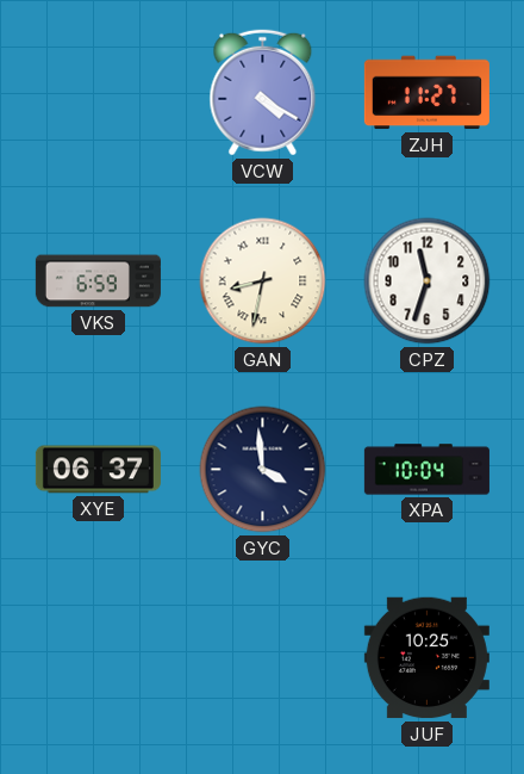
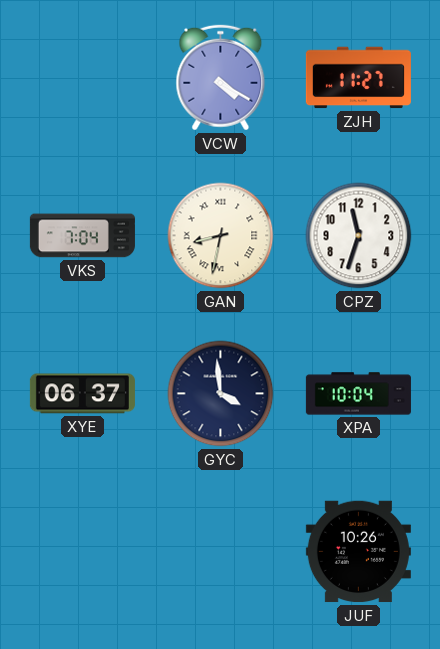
VKS: 6:59 -> 7:04
JUF: 10:25 -> 10:26
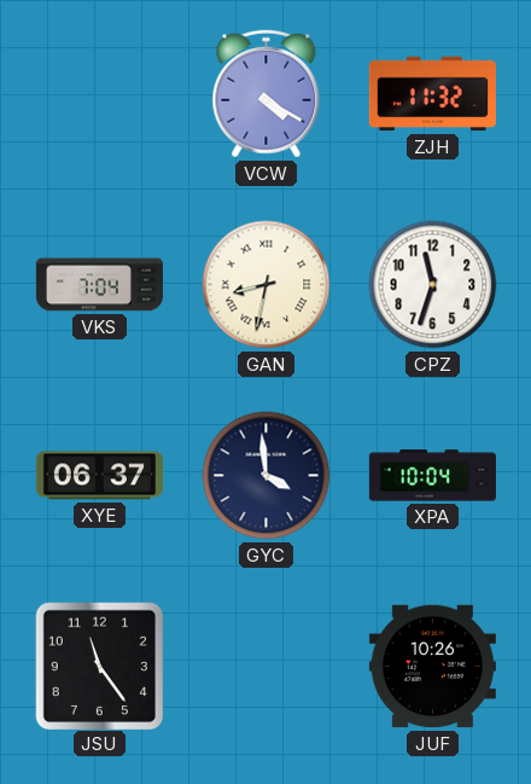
ZJH: 11:27 -> 11:32
JSU: none -> 11:24
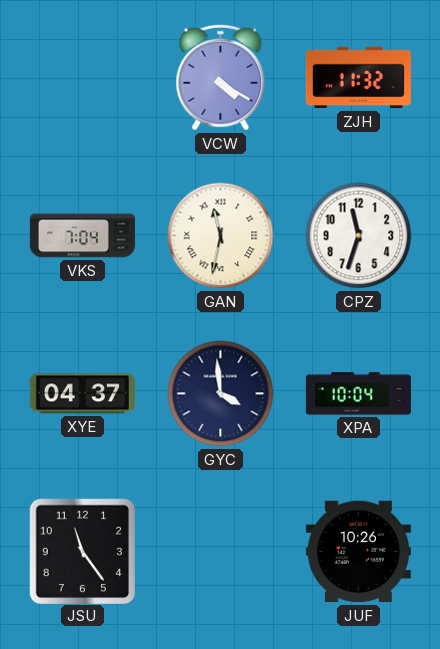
GAN: 8:32 -> 11:32
XYE: 06:37 -> 04:37
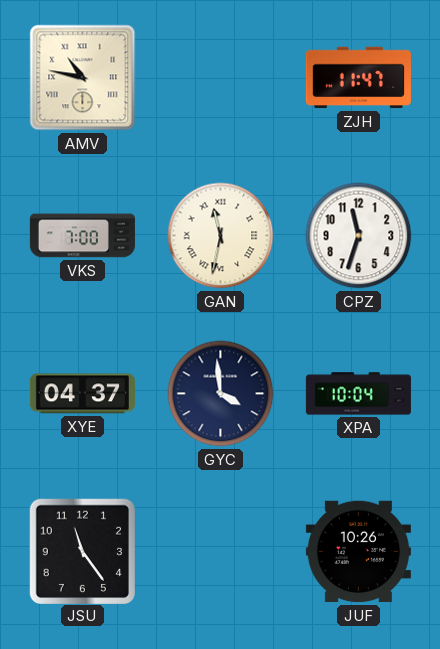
AMV: none -> 10:47
VCW: 4:20 -> none
ZJH: 11:32 -> 11:47
VKS: 7:04 -> 7:00
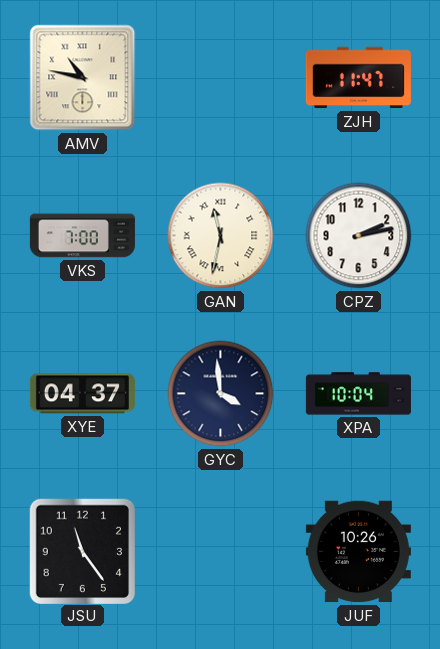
CPZ: 11:33 -> 2:13
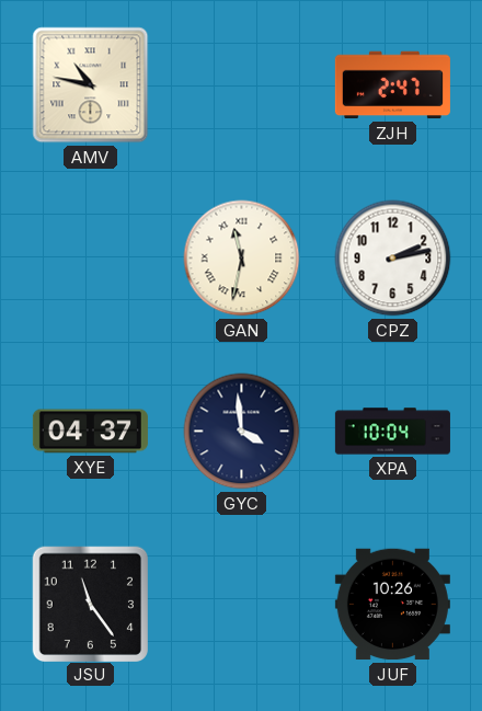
ZJH: 11:47 -> 2:47
VKS: 7:00 -> none
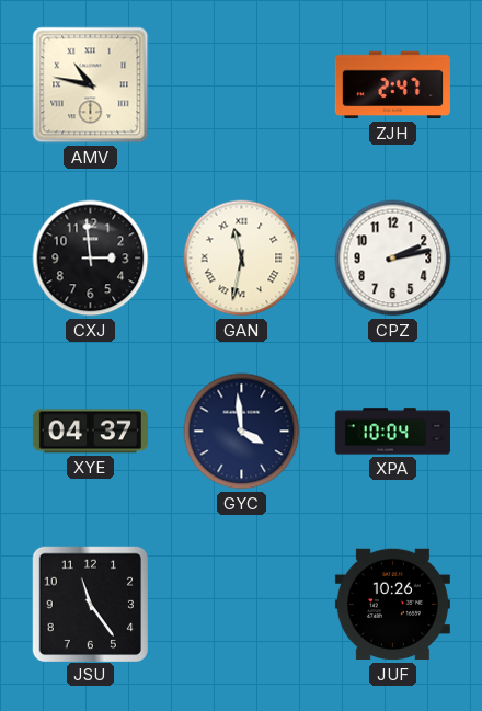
CXJ: none -> 2:59
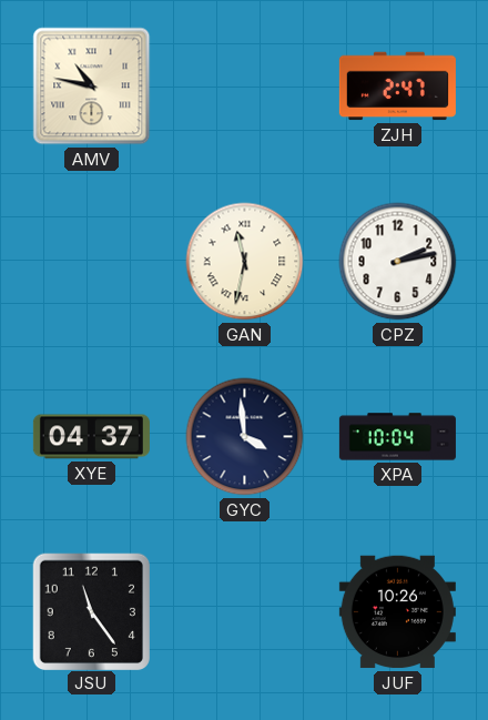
CXJ: 2:59 -> none
